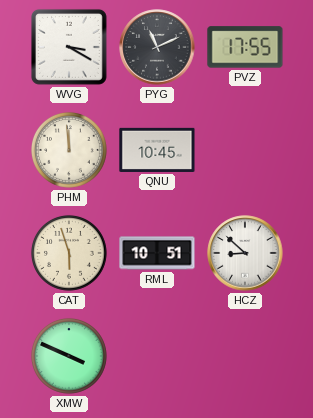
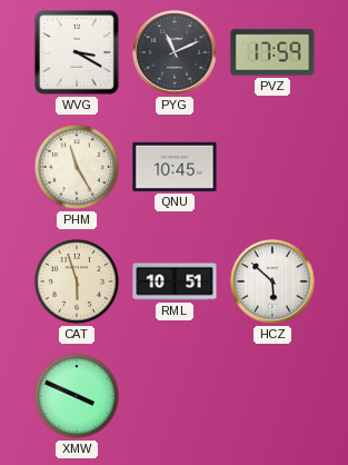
PVZ: 17:55 -> 17:59
PHM: 11:59 -> 11:25
HCZ: 8:52 -> 5:52
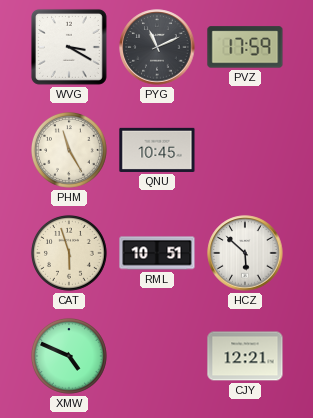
XMW: 3:49 -> 4:49
CJY: none -> 12:21
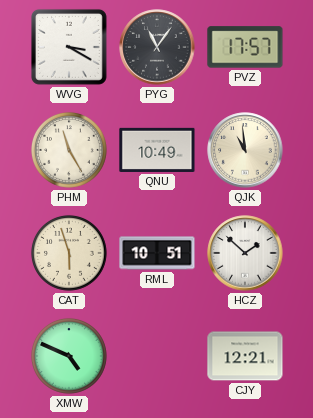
PYG: 11:11 -> 11:06
PVZ: 17:59 -> 17:57
QNU: 10:45 -> 10:49
QJK: none -> 10:59
HCZ: 5:52 -> 1:52
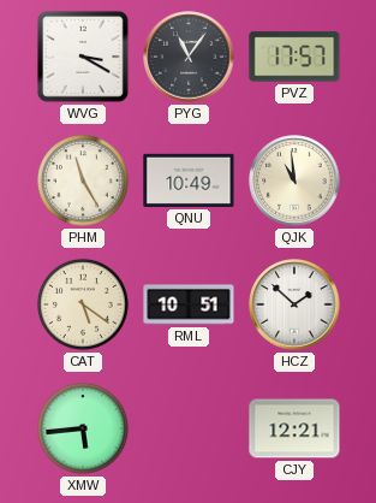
CAT: 5:57 -> 5:21
XMW: 4:49 -> 5:44
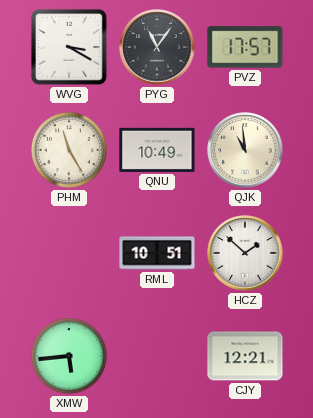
CAT: 5:21 -> none
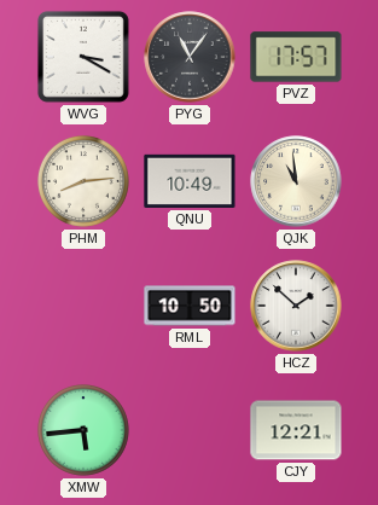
PHM: 11:25 -> 8:14
RML: 10:51 -> 10:50
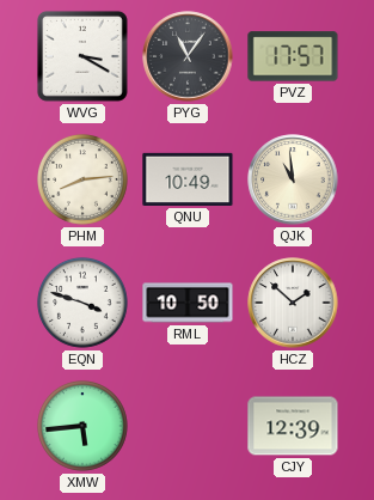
EQN: none -> 3:48
CJY: 12:21 -> 12:39
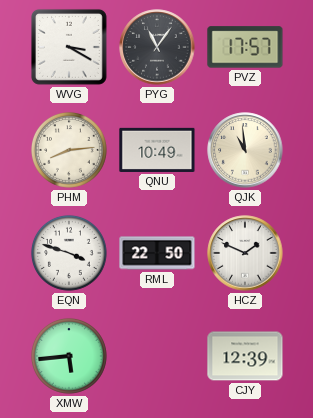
RML: 10:50 -> 22:50
HCZ: 1:52 -> 1:49
